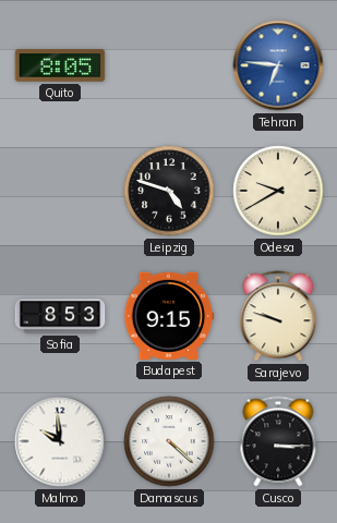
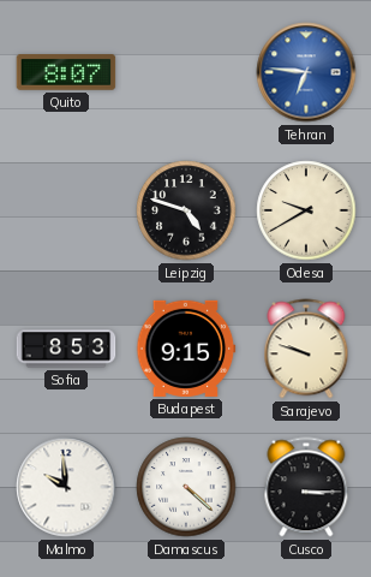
Quito: 8:05 -> 8:07
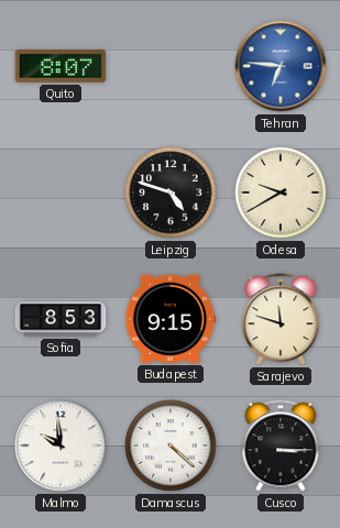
Sarajevo: 9:48 -> 11:48
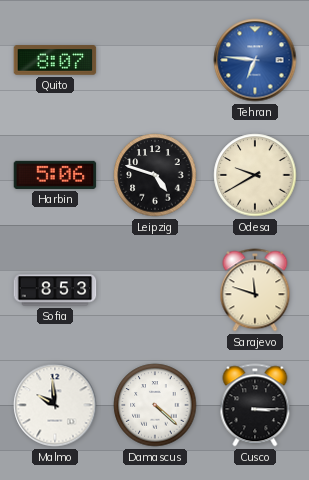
Harbin: none -> 5:06
Budapest: 9:15 -> none
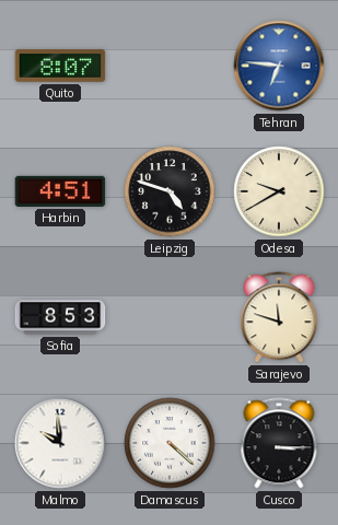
Harbin: 5:06 -> 4:51
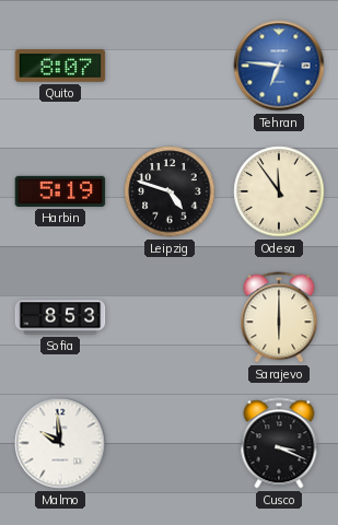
Harbin: 4:51 -> 5:19
Odesa: 9:40 -> 11:54
Sarajevo: 11:48 -> 6:00
Damascus: 4:22 -> none
Cusco: 3:15 -> 3:19
